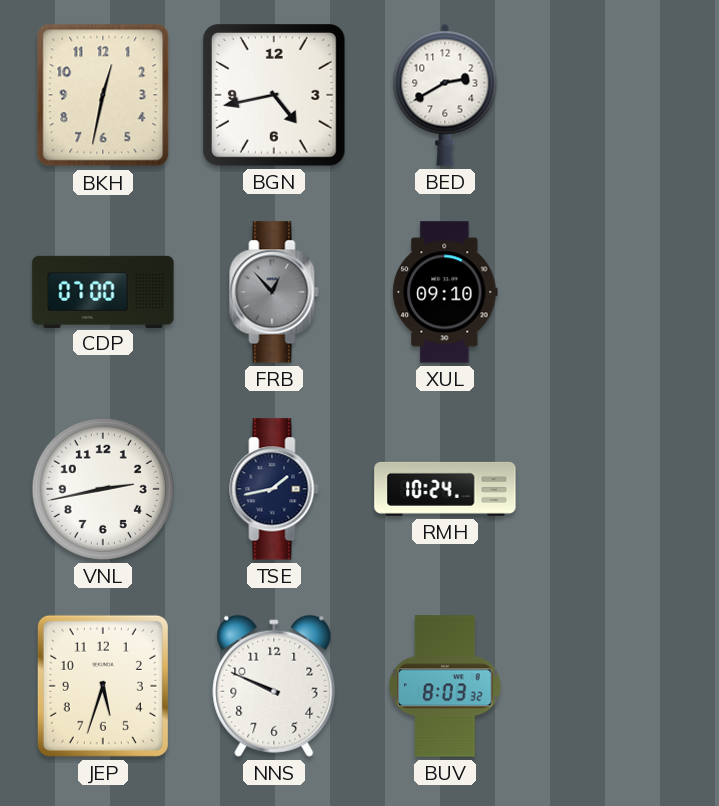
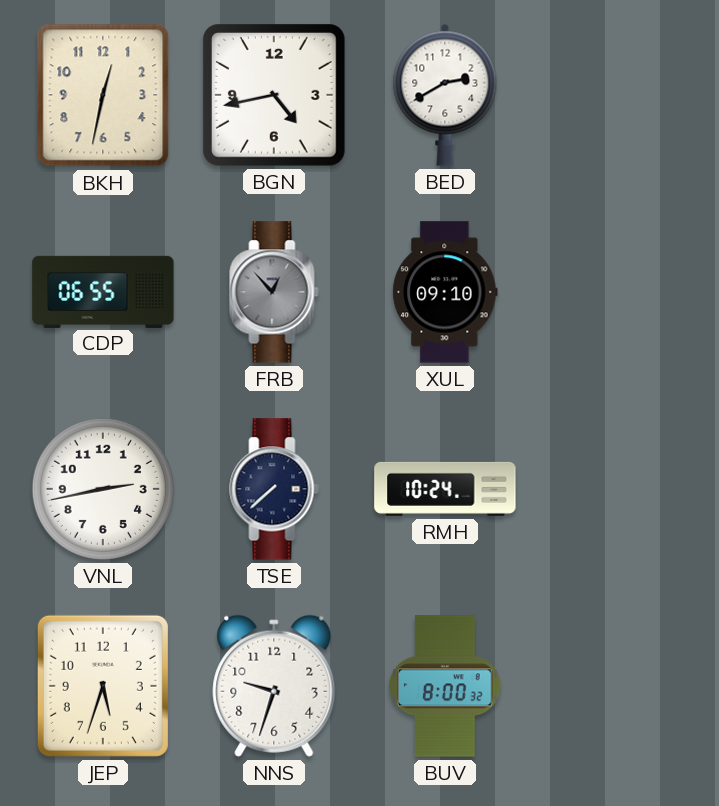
CDP: 07:00 -> 06:55
TSE: 1:43 -> 7:38
NNS: 9:49 -> 9:33
BUV: 8:03 -> 8:00
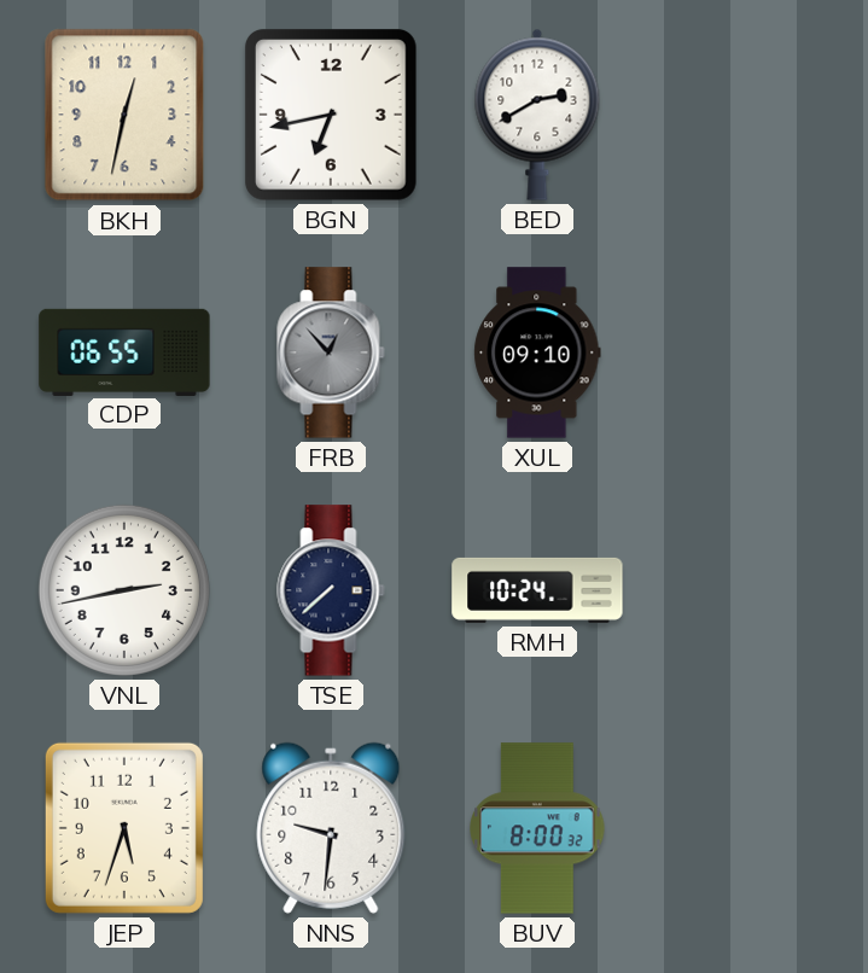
BGN: 4:43 -> 6:43
NNS: 9:33 -> 9:31
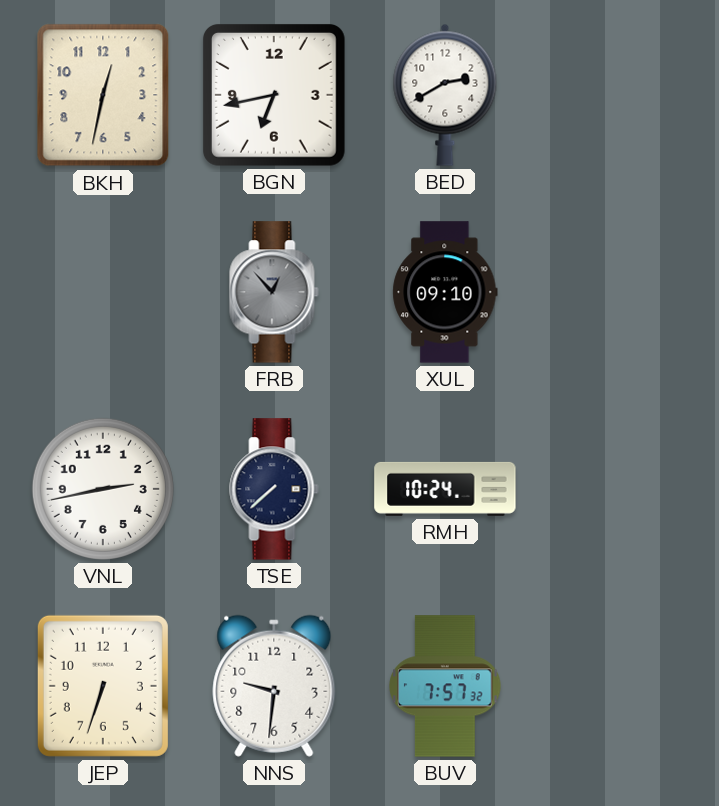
CDP: 06:55 -> none
JEP: 5:33 -> 6:33
BUV: 8:00 -> 7:57
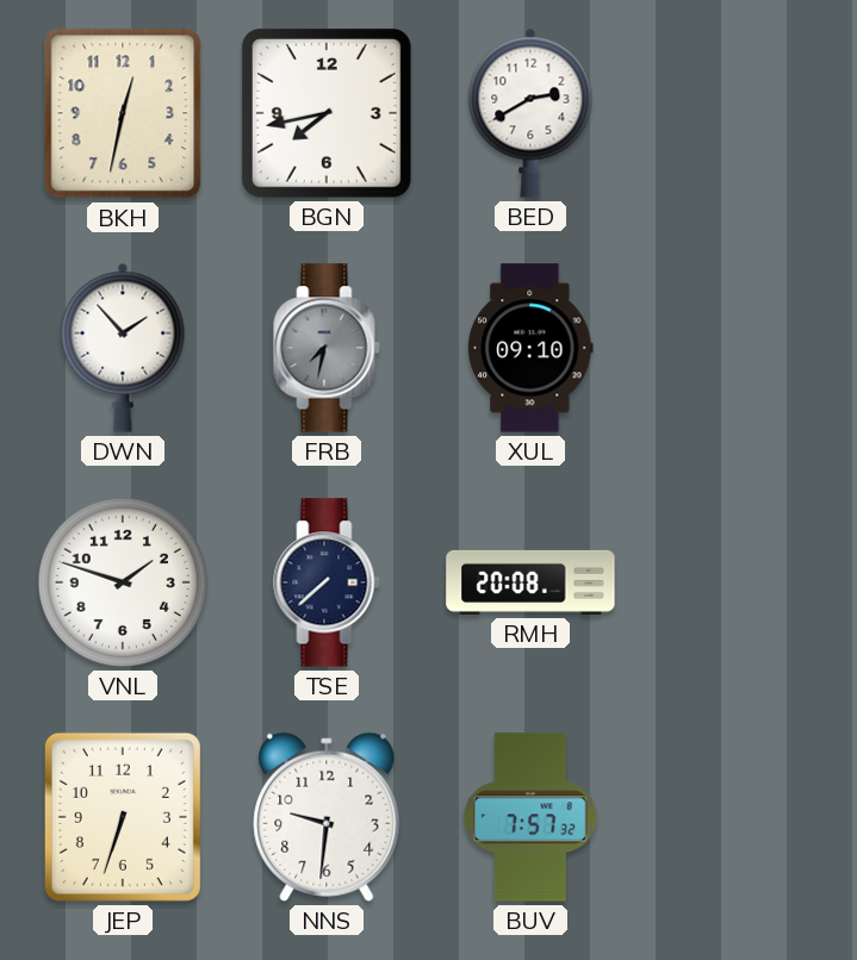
BGN: 6:43 -> 7:43
DWN: none -> 1:53
FRB: 12:53 -> 7:32
VNL: 2:43 -> 1:48
RMH: 10:24 -> 20:08
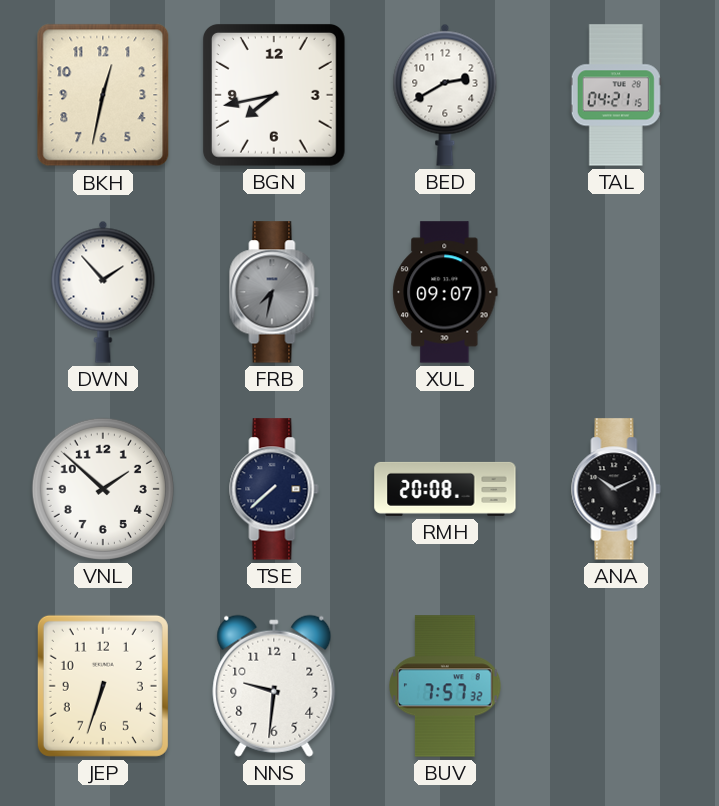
TAL: none -> 04:21
XUL: 09:10 -> 09:07
VNL: 1:48 -> 1:52
ANA: none -> 10:11
